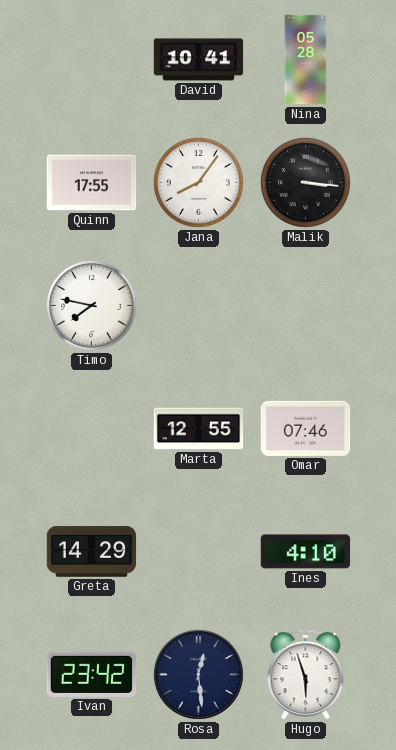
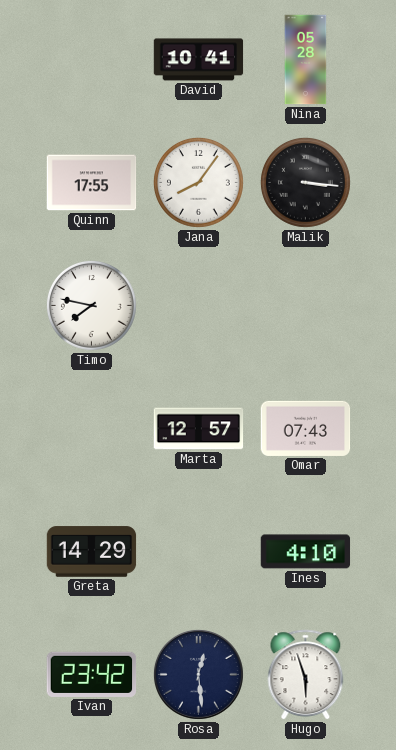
Marta: 12:55 -> 12:57
Omar: 07:46 -> 07:43
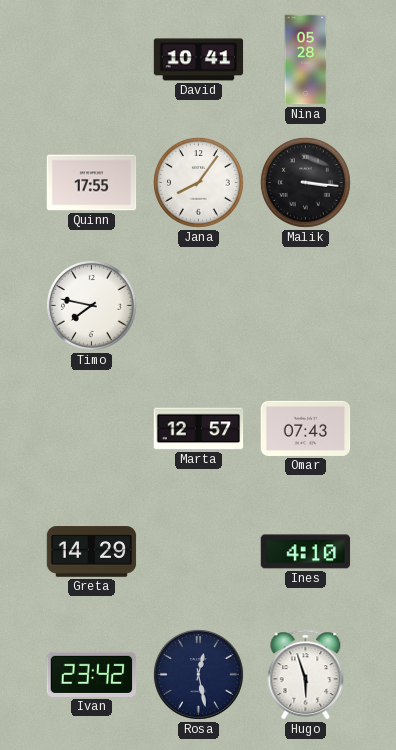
Rosa: 12:29 -> 12:28
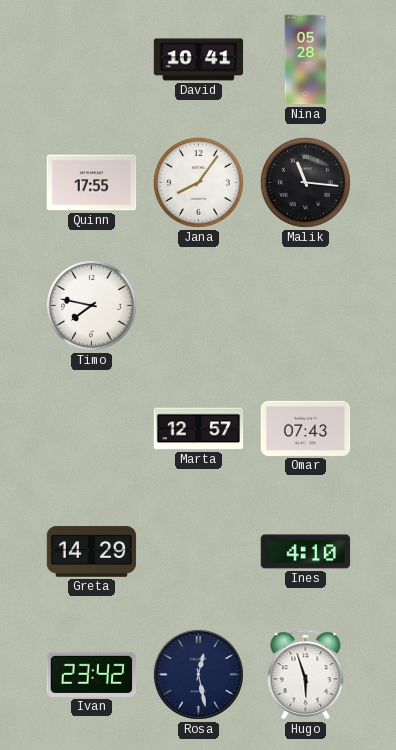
Malik: 3:16 -> 11:16
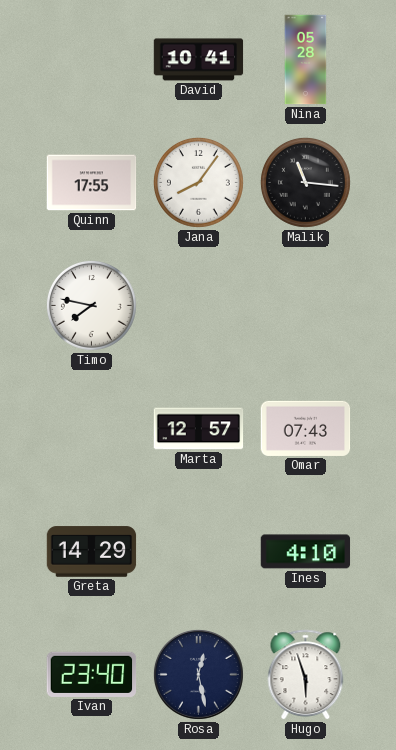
Ivan: 23:42 -> 23:40
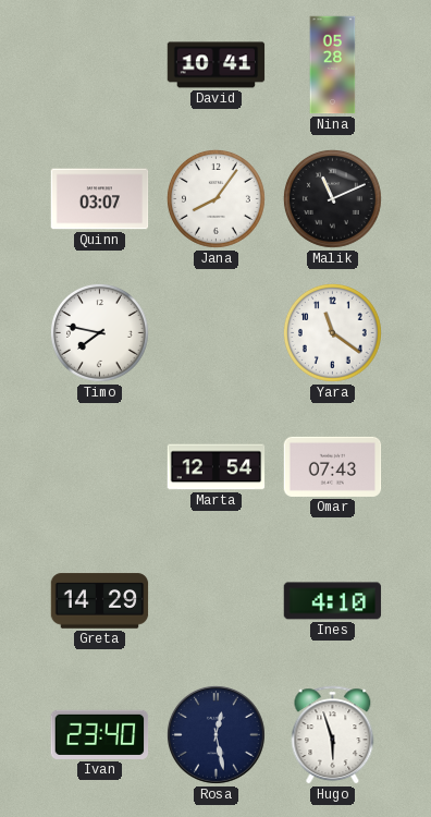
Quinn: 17:55 -> 03:07
Malik: 11:16 -> 11:11
Yara: none -> 11:21
Marta: 12:57 -> 12:54
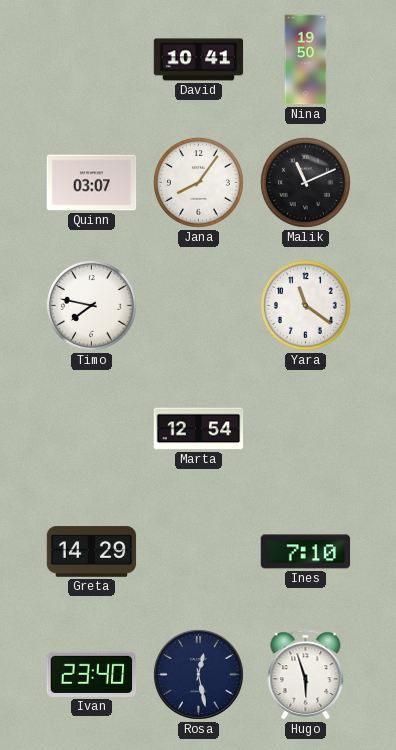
Nina: 05:28 -> 19:50
Omar: 07:43 -> none
Ines: 4:10 -> 7:10
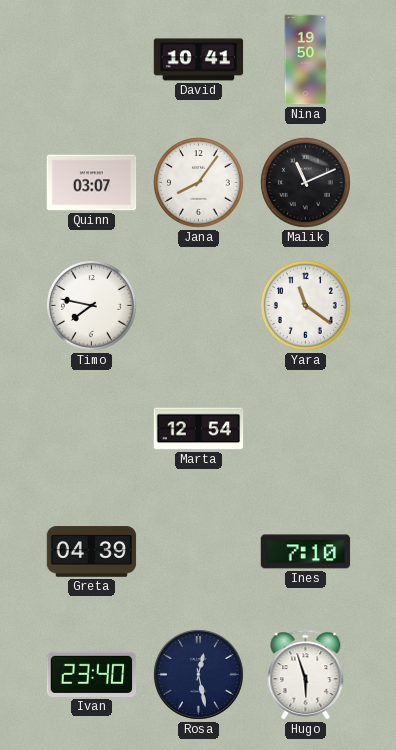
Greta: 14:29 -> 04:39
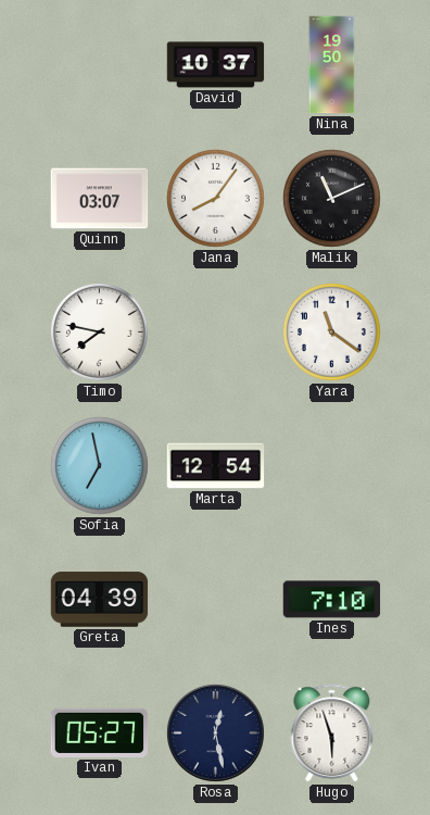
David: 10:41 -> 10:37
Sofia: none -> 6:58
Ivan: 23:40 -> 05:27
